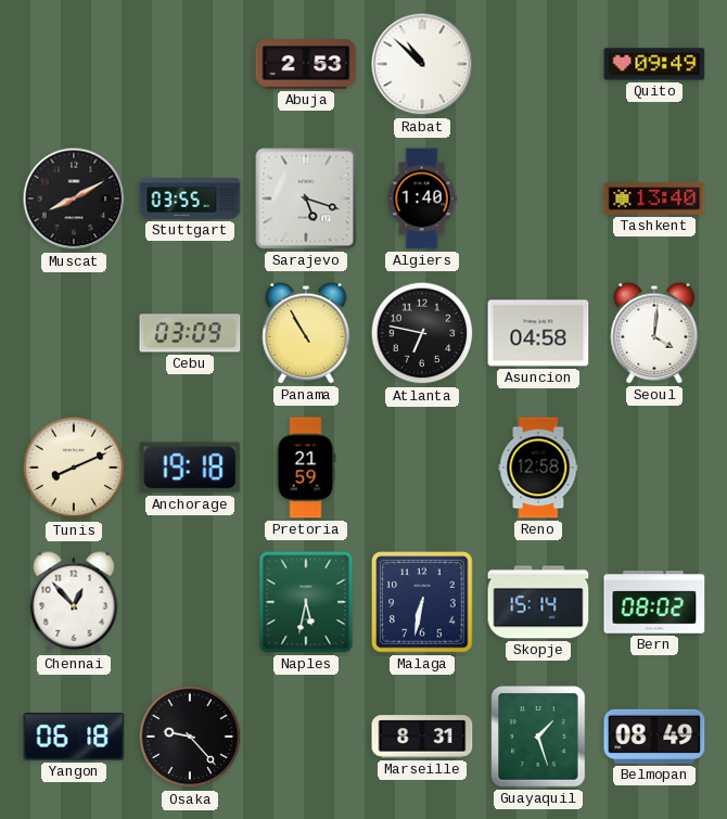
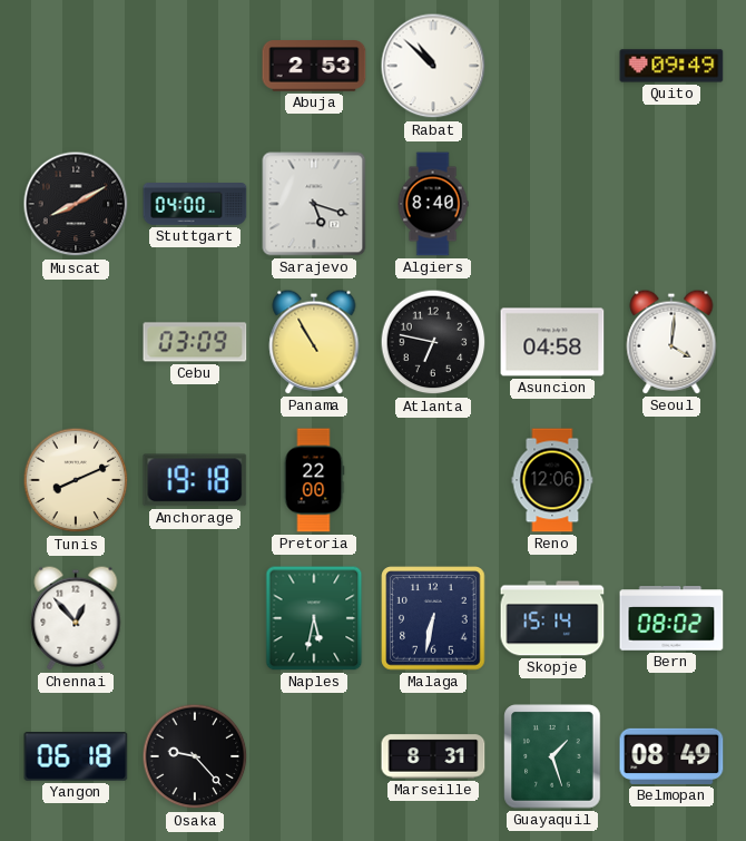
Stuttgart: 03:55 -> 04:00
Algiers: 1:40 -> 8:40
Tashkent: 13:40 -> none
Pretoria: 21:59 -> 22:00
Reno: 12:58 -> 12:06
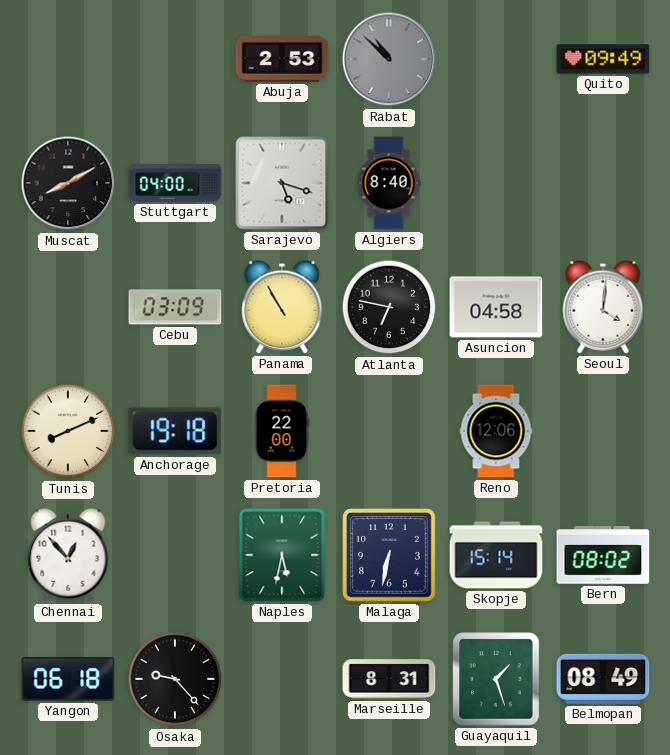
Rabat dial: white -> grey
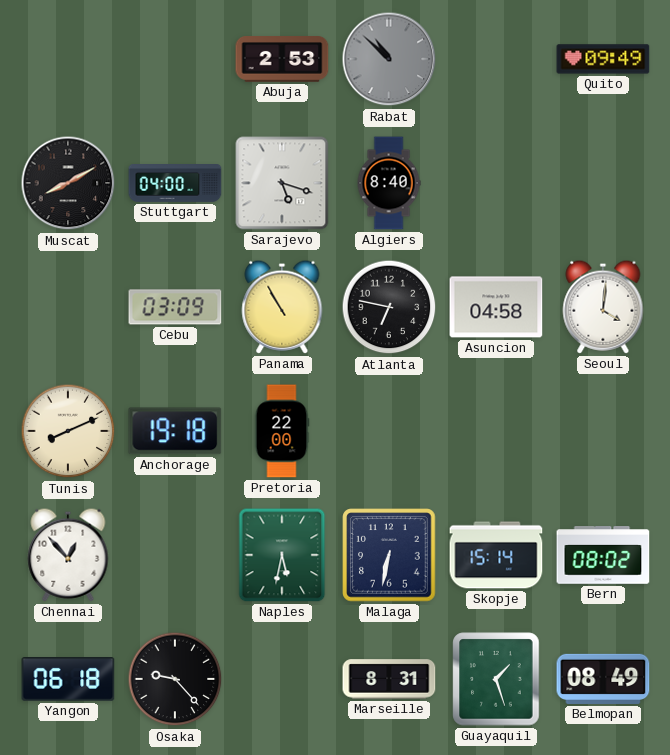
Reno: 12:06 -> none
